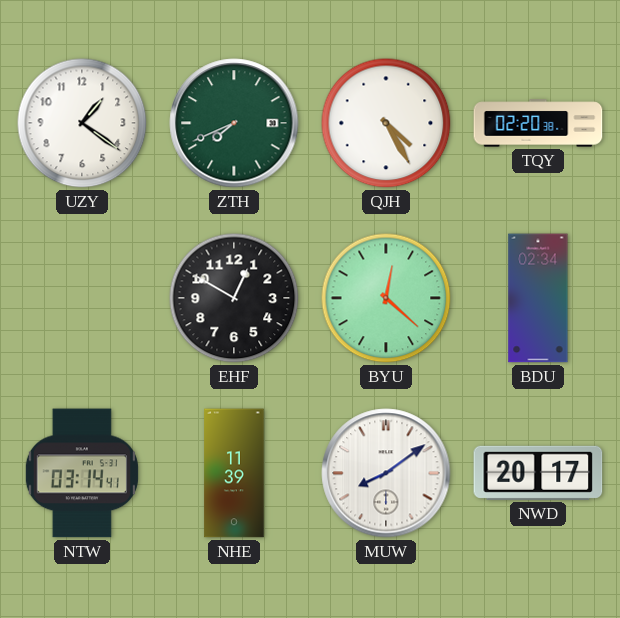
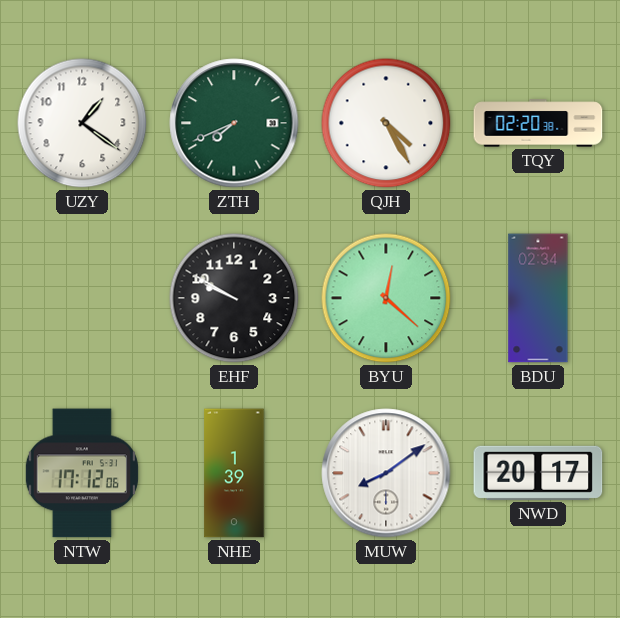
EHF: 12:50 -> 9:50
NTW: 03:14 -> 17:12
NHE: 11:39 -> 1:39
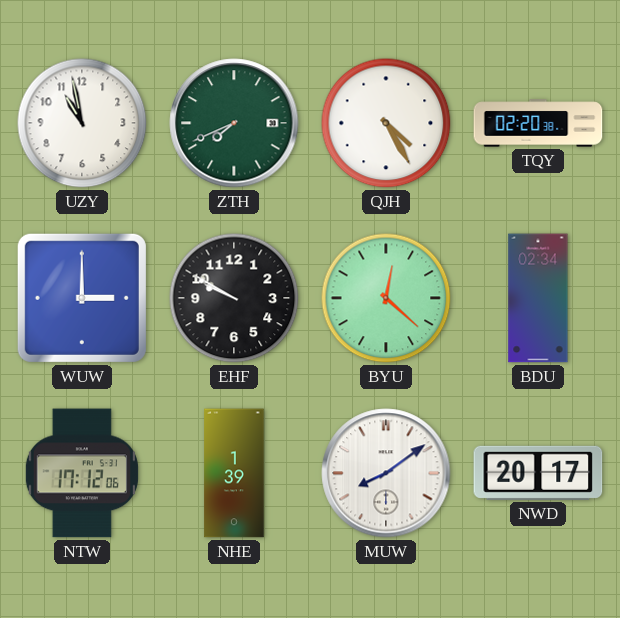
UZY: 1:21 -> 10:58
WUW: none -> 3:00
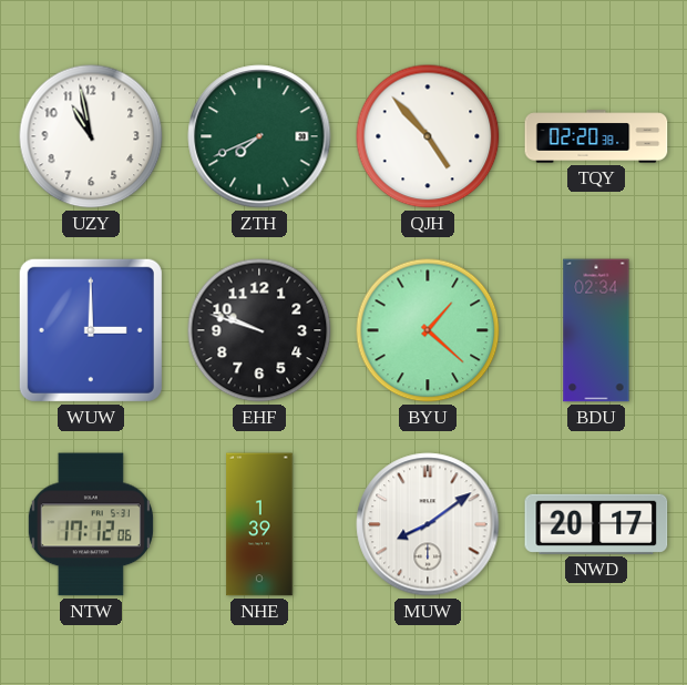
QJH: 4:25 -> 4:53
EHF: 9:50 -> 9:48
BYU: 12:22 -> 1:22
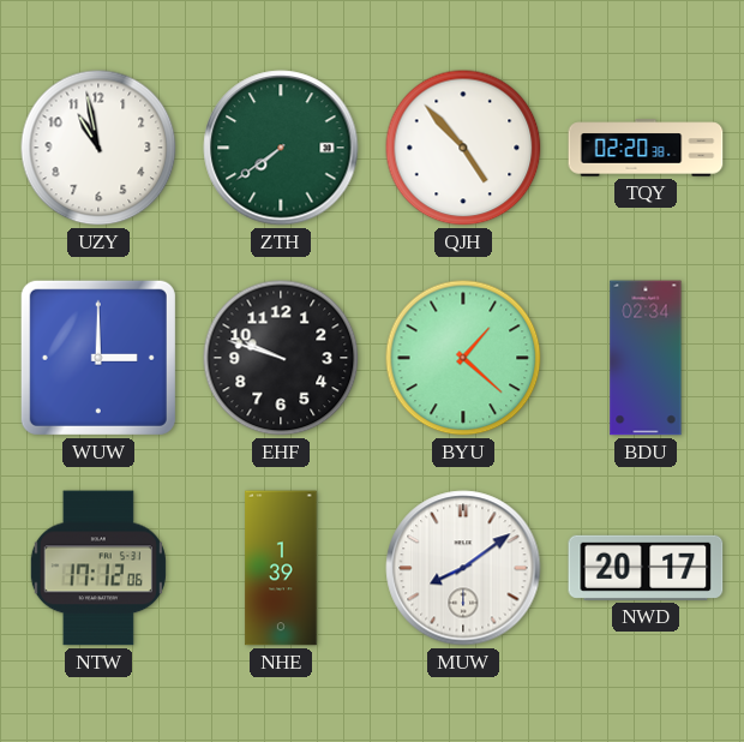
ZTH: 7:41 -> 7:39
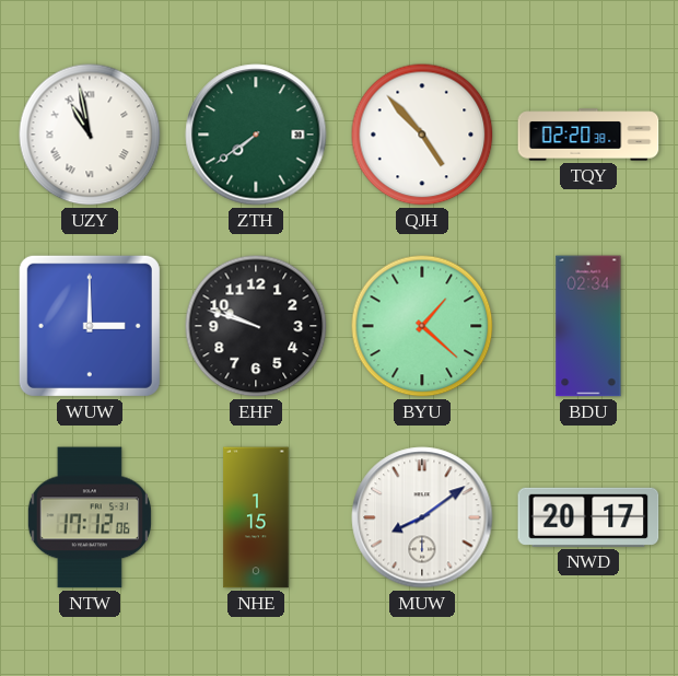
UZY numerals: Arabic -> Roman
NHE: 1:39 -> 1:15
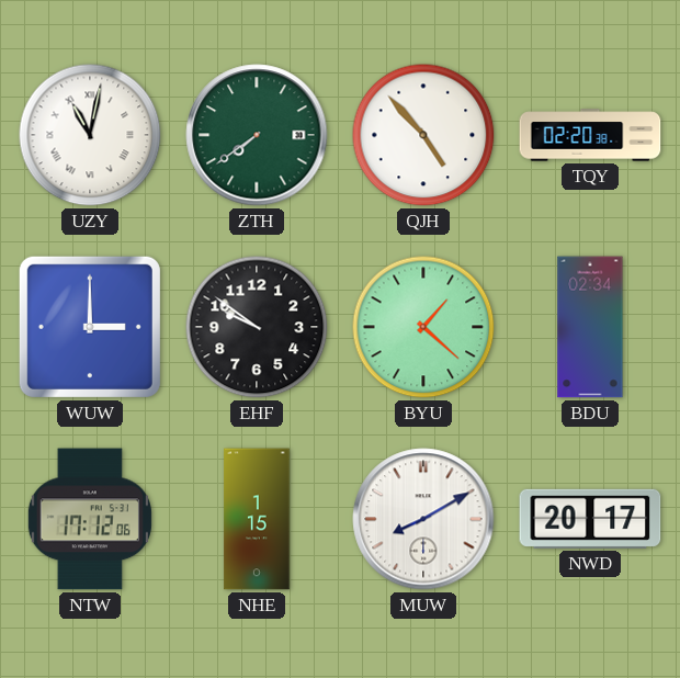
UZY: 10:58 -> 11:02
EHF: 9:48 -> 9:51
MUW: 8:09 -> 8:10
